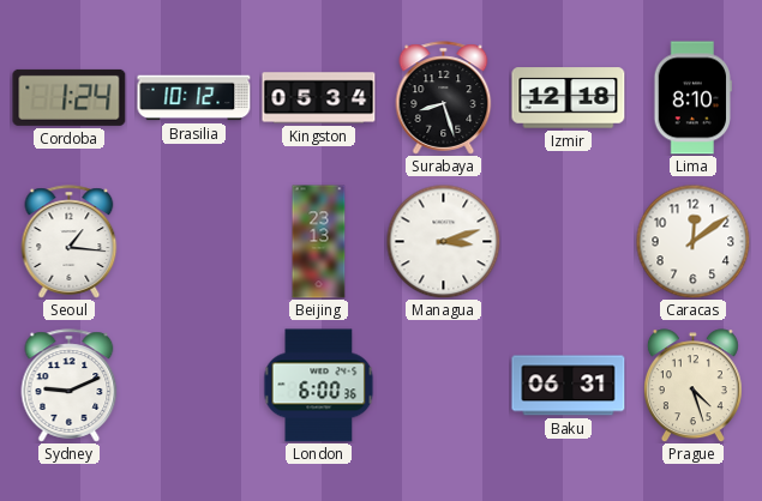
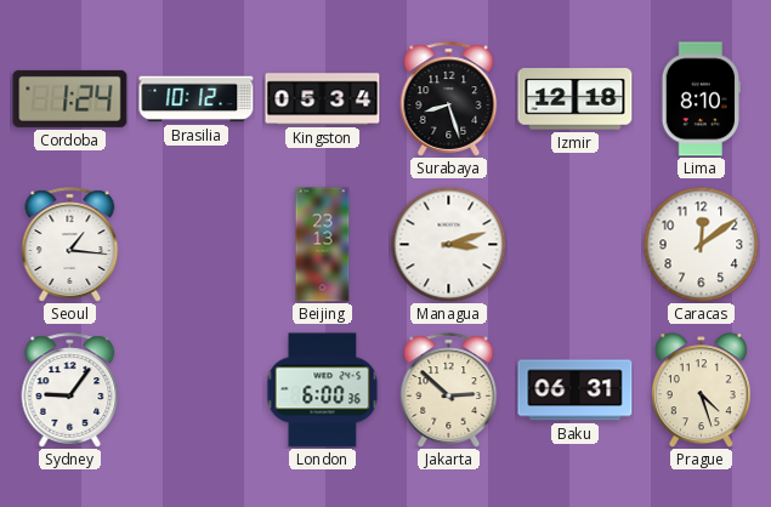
Sydney: 9:11 -> 9:06
Jakarta: none -> 2:52
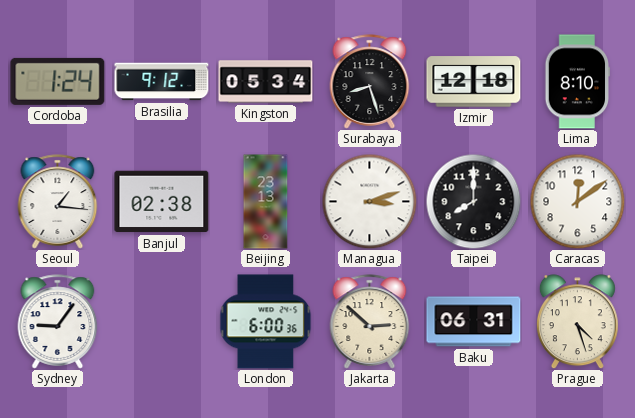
Brasilia: 10:12 -> 9:12
Banjul: none -> 02:38
Taipei: none -> 8:00
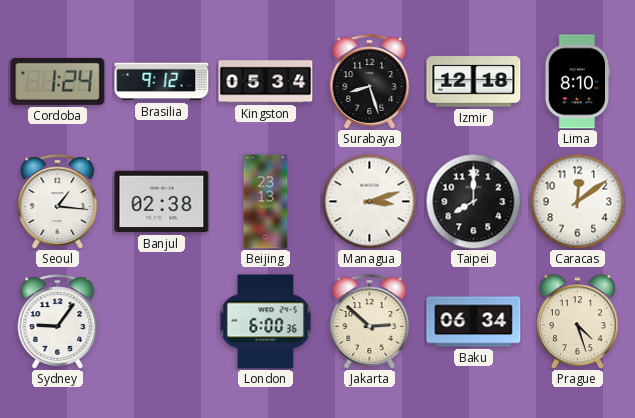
Baku: 06:31 -> 06:34
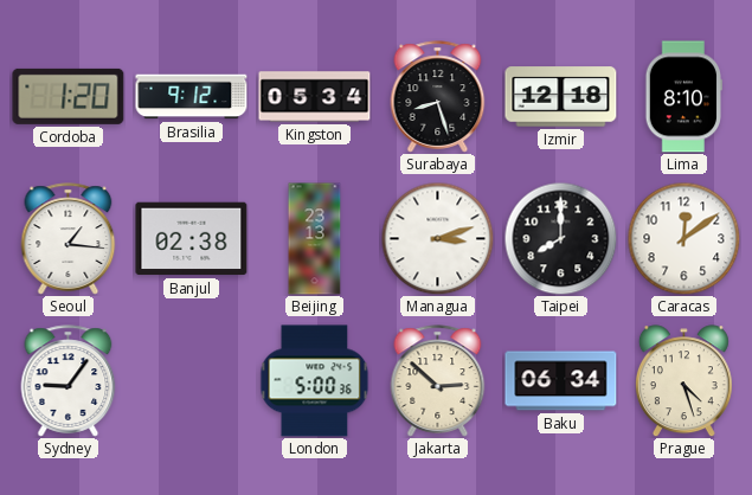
Cordoba: 1:24 -> 1:20
London: 6:00 -> 5:00
